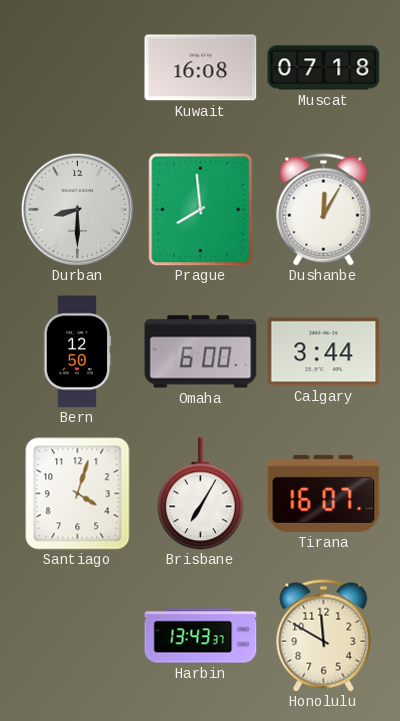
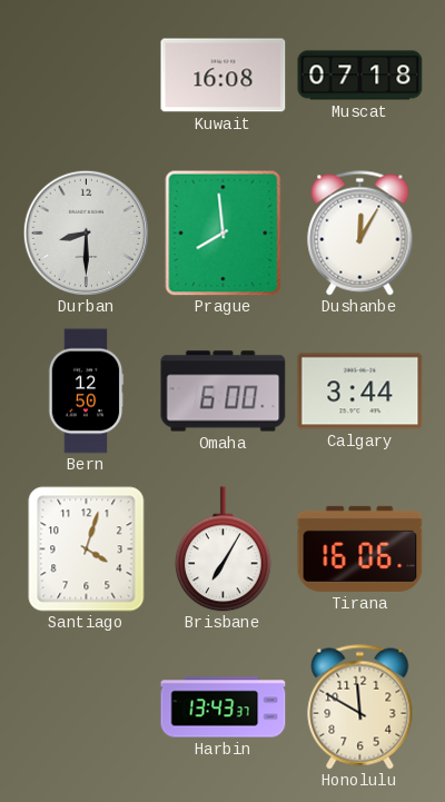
Tirana: 16:07 -> 16:06
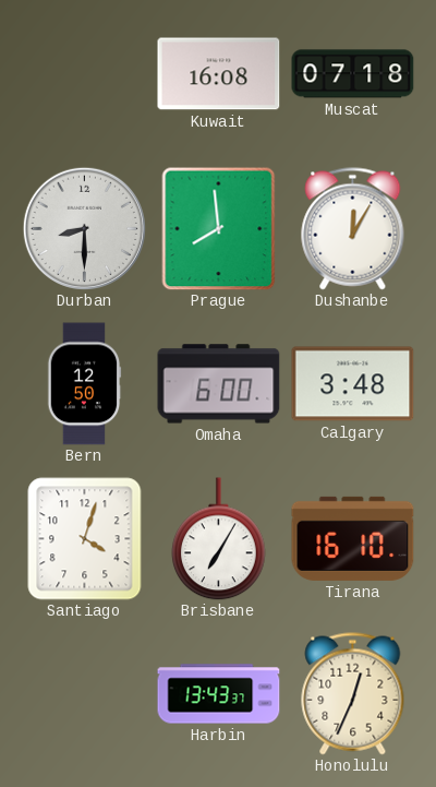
Calgary: 3:44 -> 3:48
Tirana: 16:06 -> 16:10
Honolulu: 11:50 -> 12:34
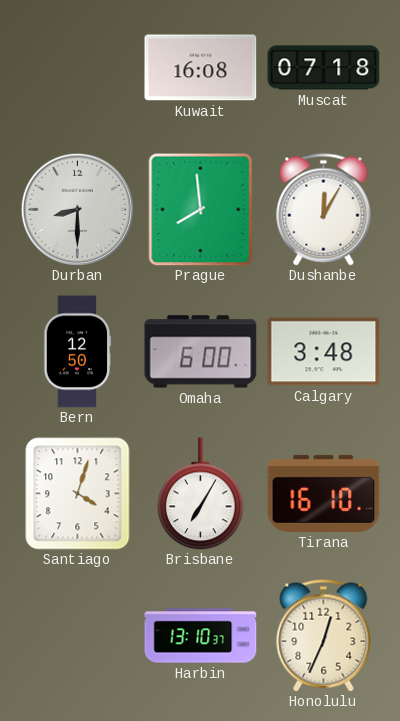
Harbin: 13:43 -> 13:10
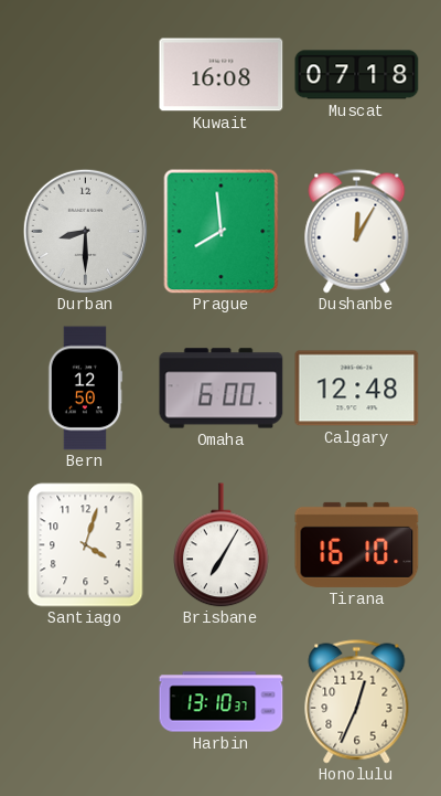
Calgary: 3:48 -> 12:48
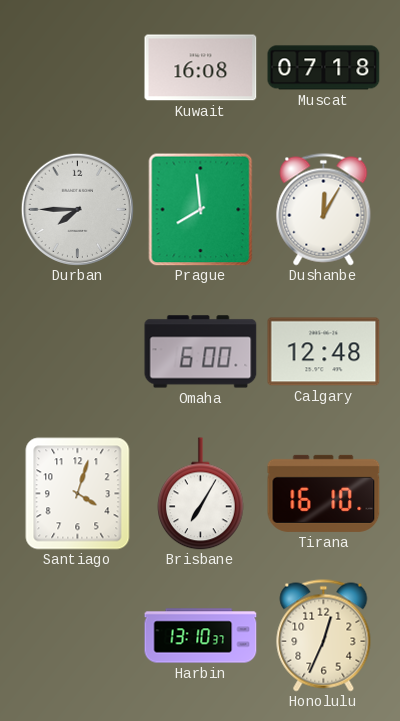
Durban: 8:30 -> 7:45
Bern: 12:50 -> none
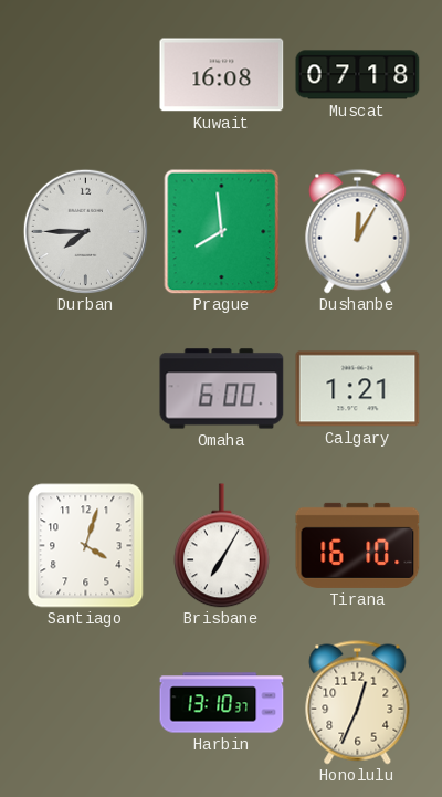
Calgary: 12:48 -> 1:21
